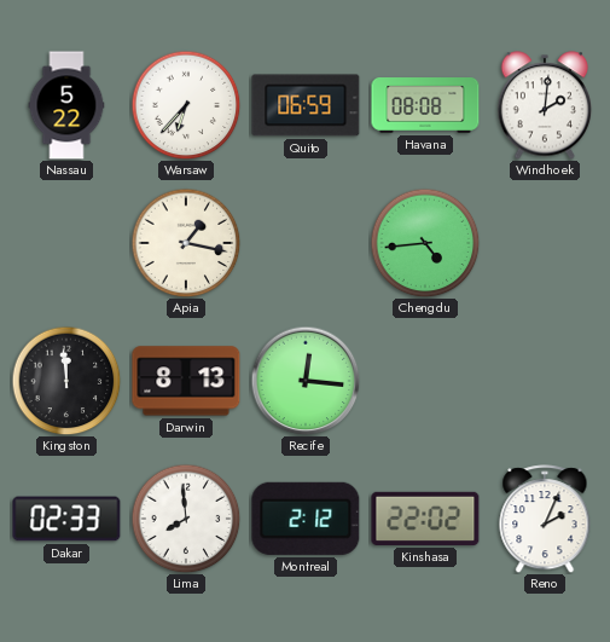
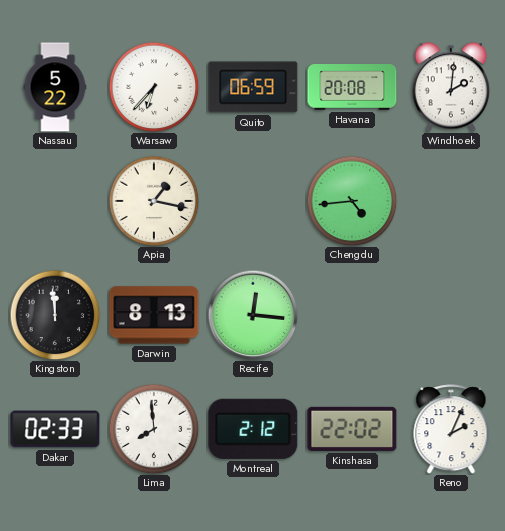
Havana: 08:08 -> 20:08
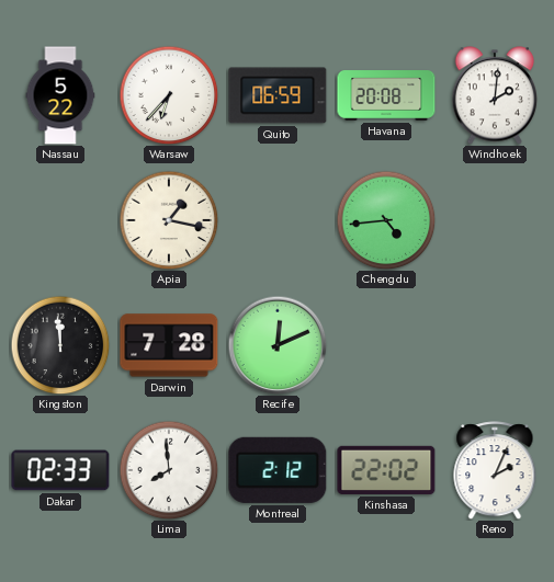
Darwin: 8:13 -> 7:28
Recife: 12:16 -> 12:11
